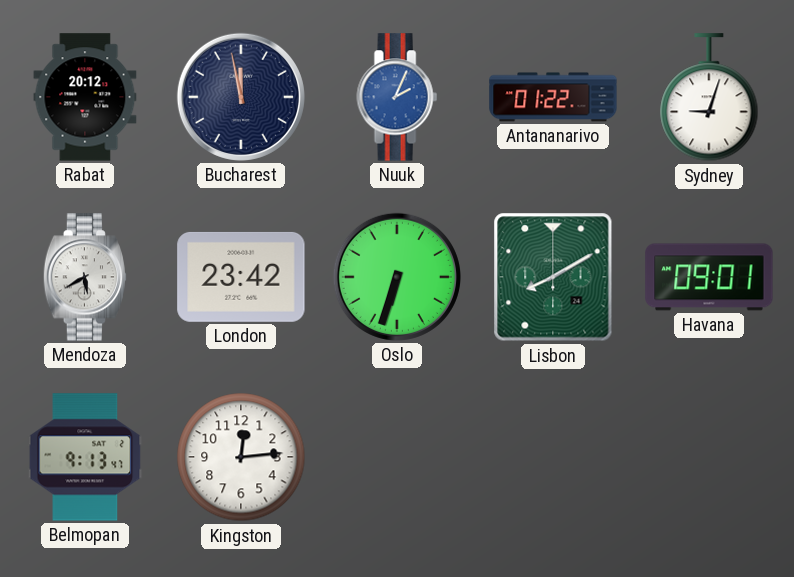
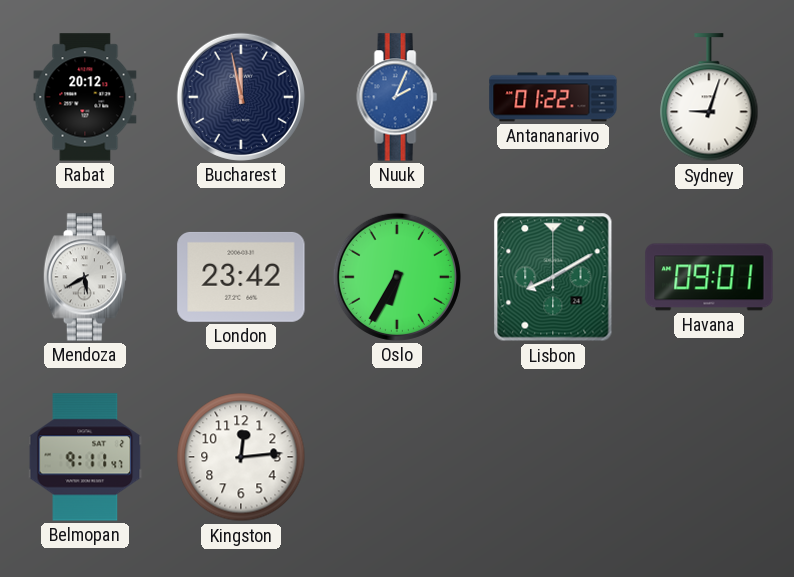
Oslo: 6:33 -> 6:35
Belmopan: 9:13 -> 9:11
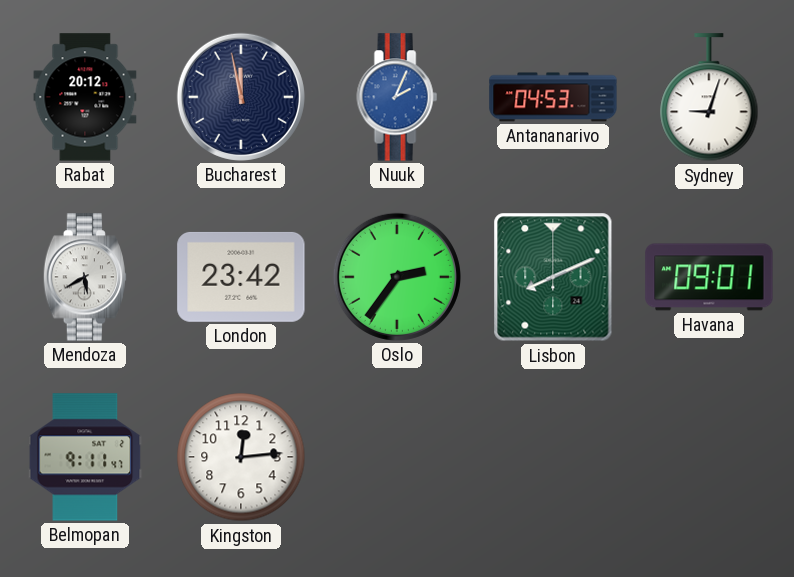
Antananarivo: 01:22 -> 04:53
Oslo: 6:35 -> 2:36
Lisbon: 8:10 -> 8:11
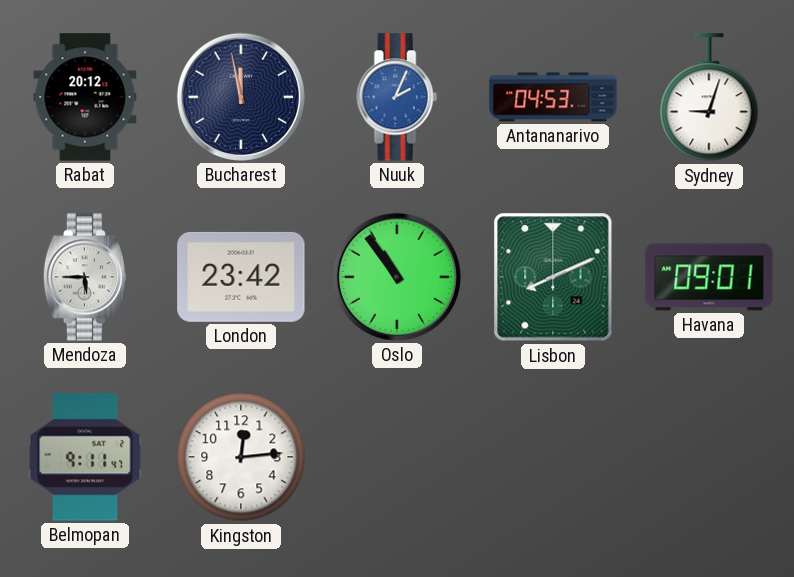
Mendoza: 5:40 -> 5:45
Oslo: 2:36 -> 10:54
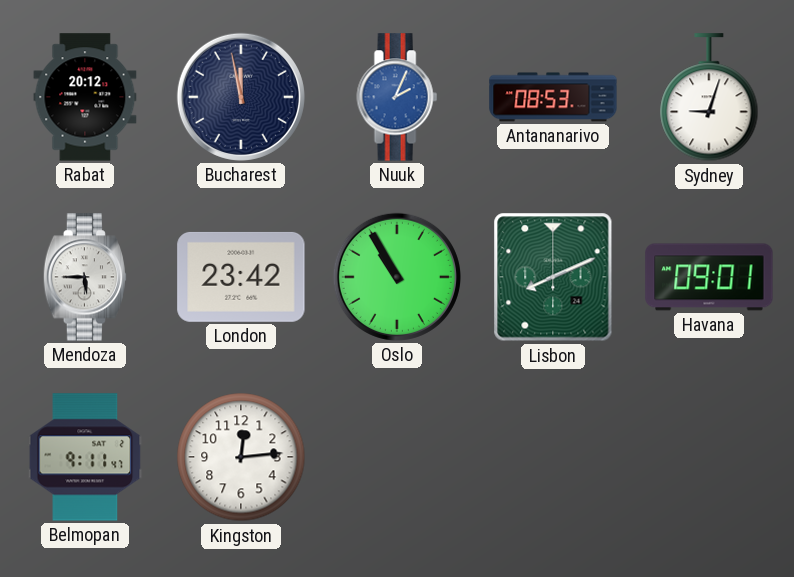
Antananarivo: 04:53 -> 08:53
Oslo: 10:54 -> 10:55
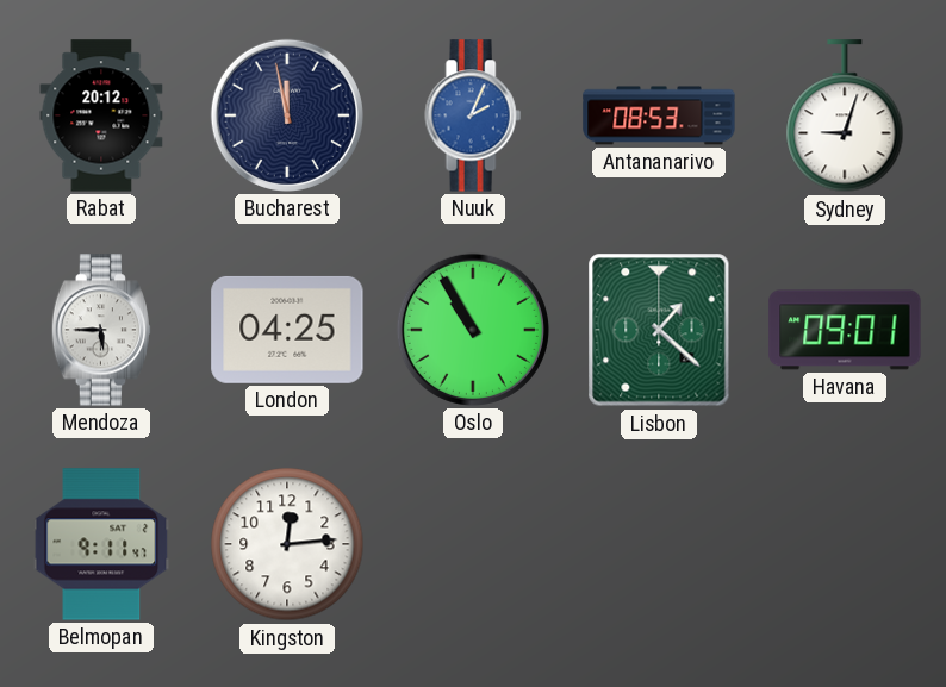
London: 23:42 -> 04:25
Lisbon: 8:11 -> 1:22
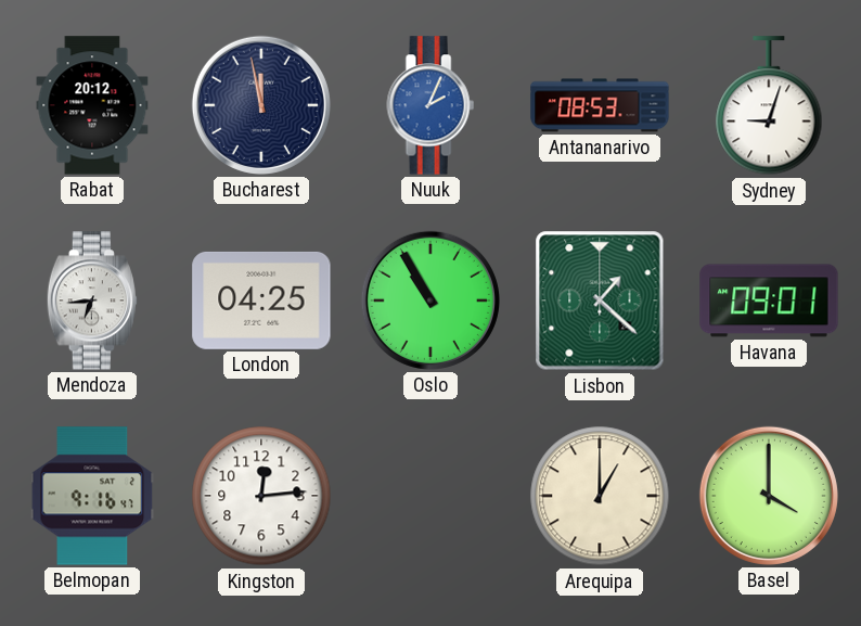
Mendoza: 5:45 -> 6:44
Belmopan: 9:11 -> 9:16
Arequipa: none -> 1:00
Basel: none -> 4:00
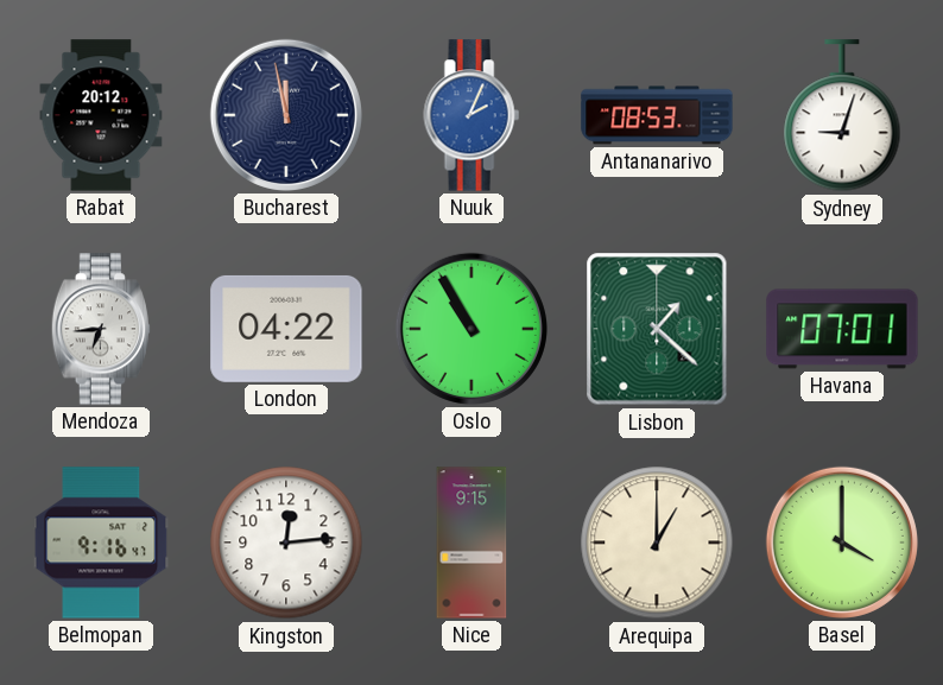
London: 04:25 -> 04:22
Havana: 09:01 -> 07:01
Nice: none -> 9:15
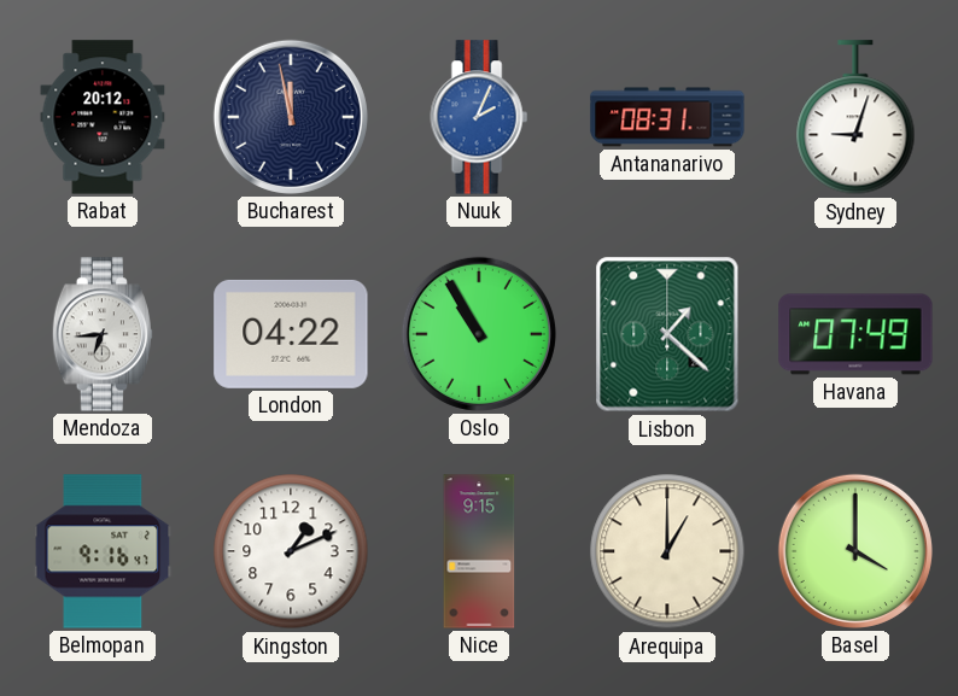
Antananarivo: 08:53 -> 08:31
Havana: 07:01 -> 07:49
Kingston: 12:14 -> 1:11
